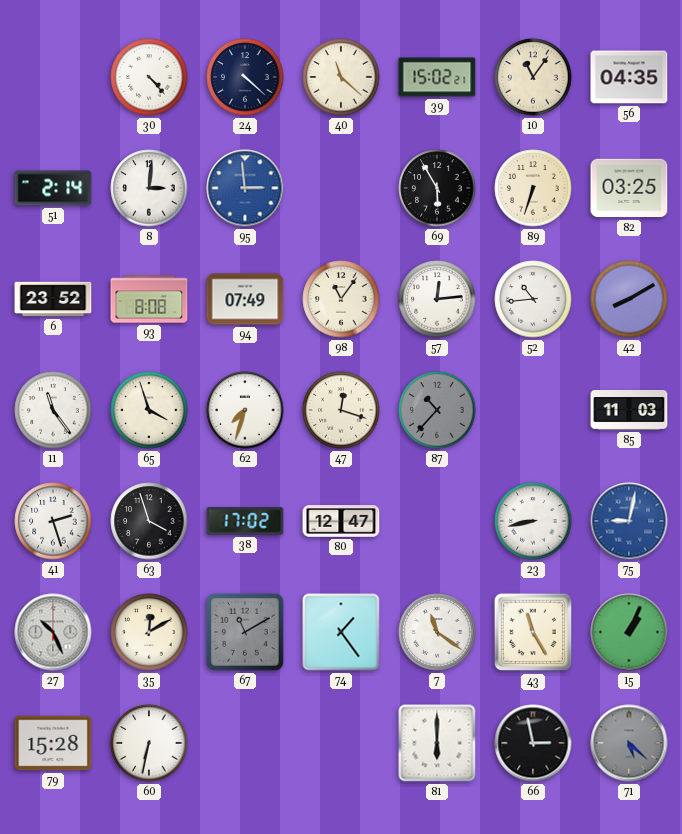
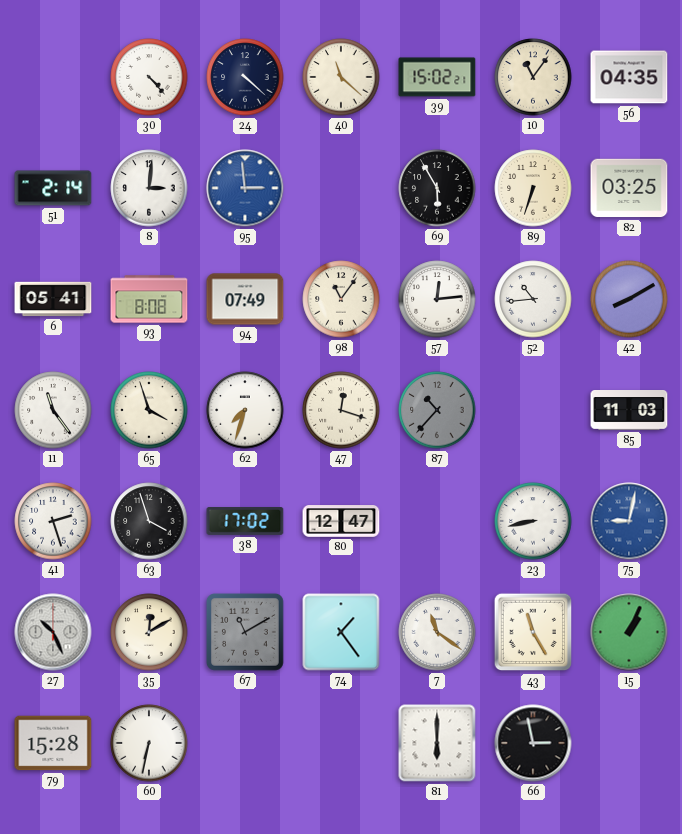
6: 23:52 -> 05:41
71: 5:22 -> none
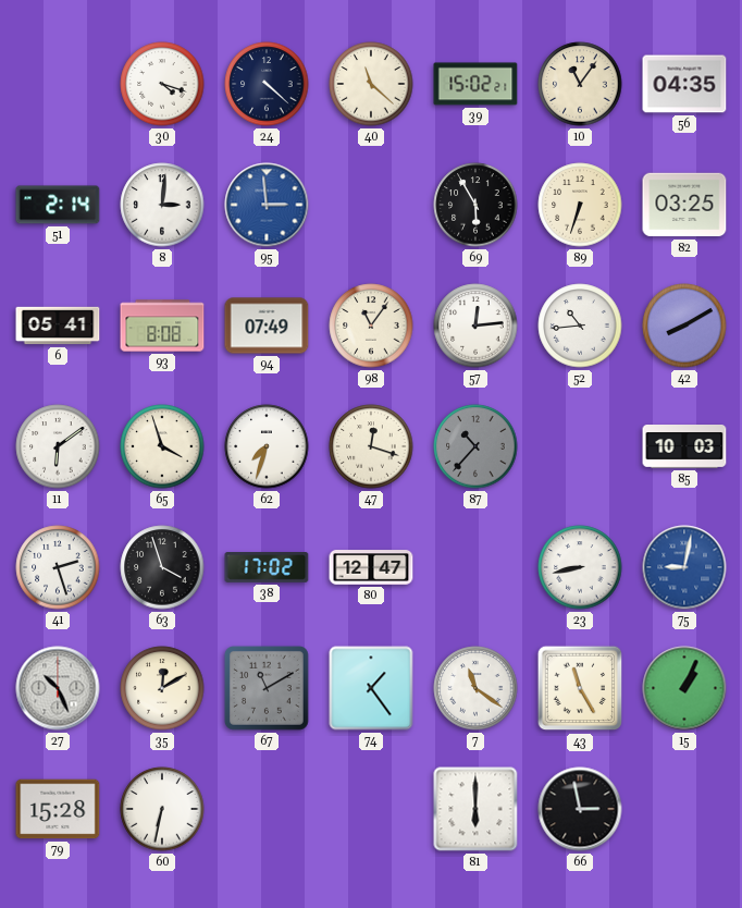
30: 4:23 -> 4:18
11: 11:24 -> 6:09
85: 11:03 -> 10:03
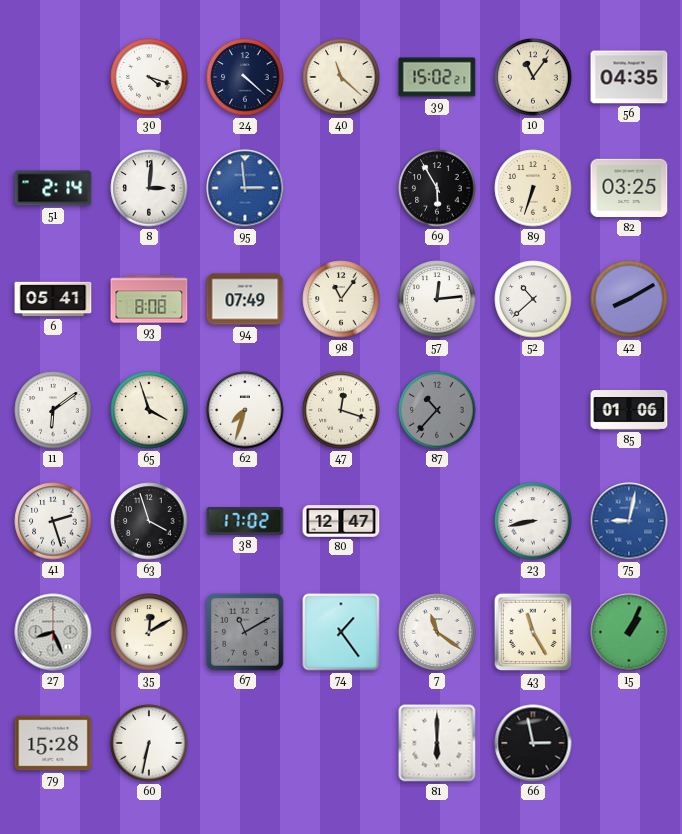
52: 10:44 -> 10:38
85: 10:03 -> 01:06
27: 10:26 -> 8:26
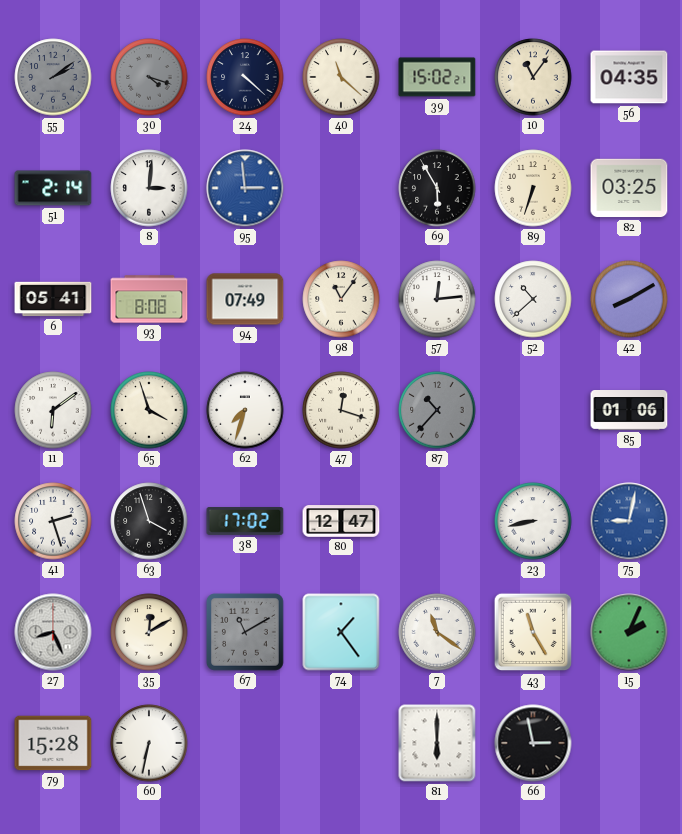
55: none -> 2:09
30 dial: white -> grey
15: 1:04 -> 2:04
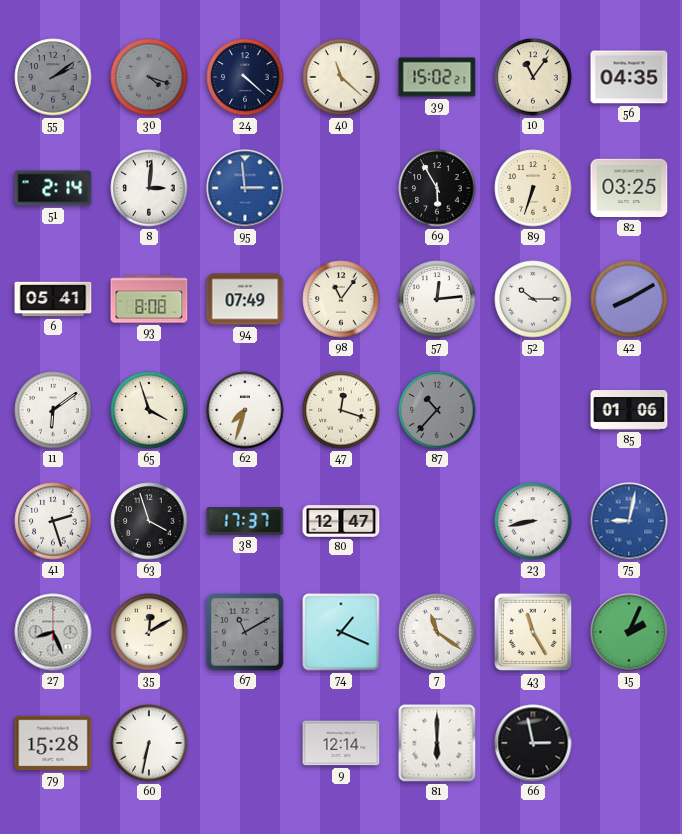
52: 10:38 -> 10:15
38: 17:02 -> 17:37
74: 1:24 -> 1:19
9: none -> 12:14
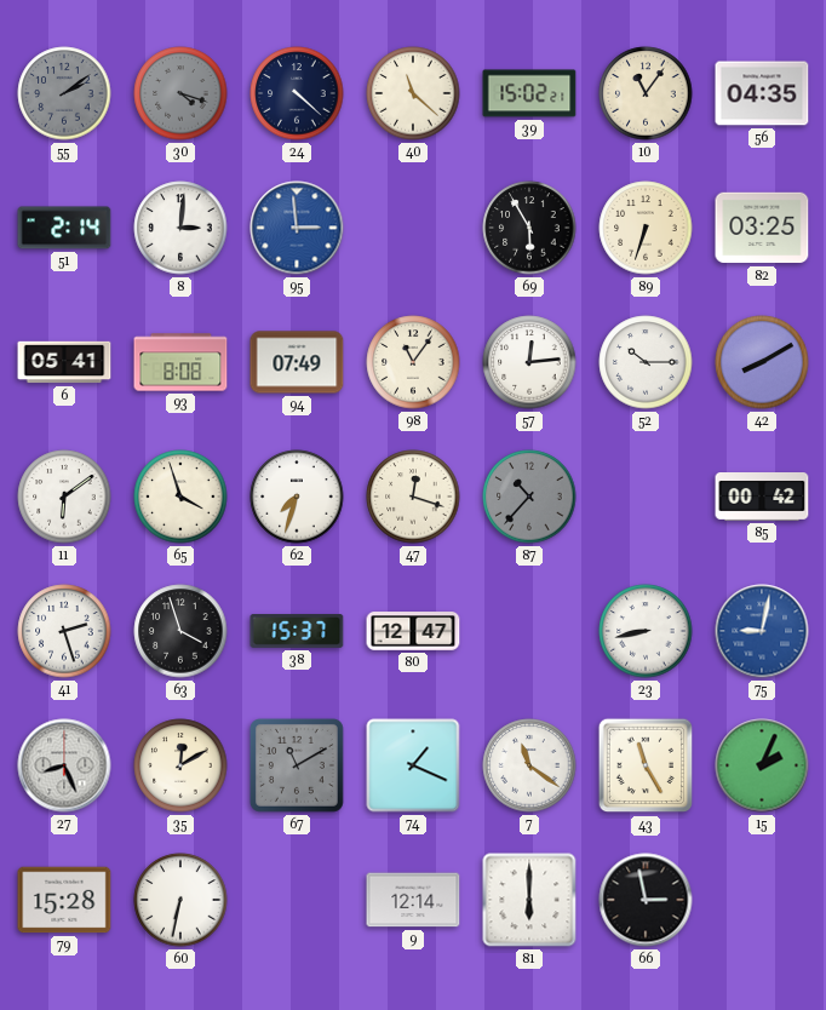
85: 01:06 -> 00:42
38: 17:37 -> 15:37
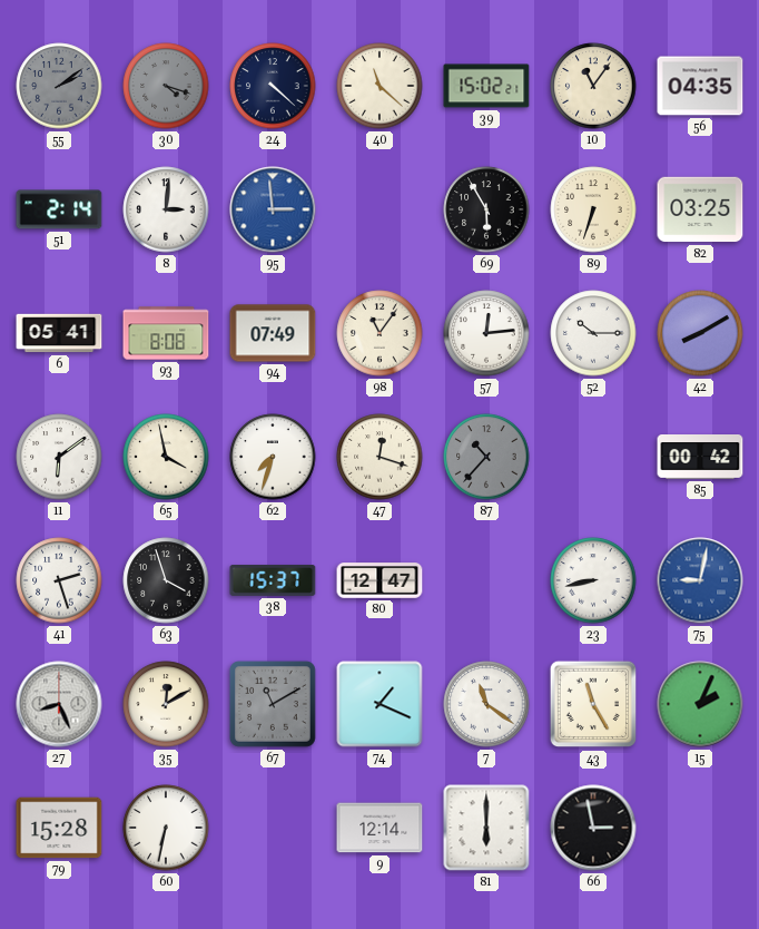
65: 3:57 -> 3:58
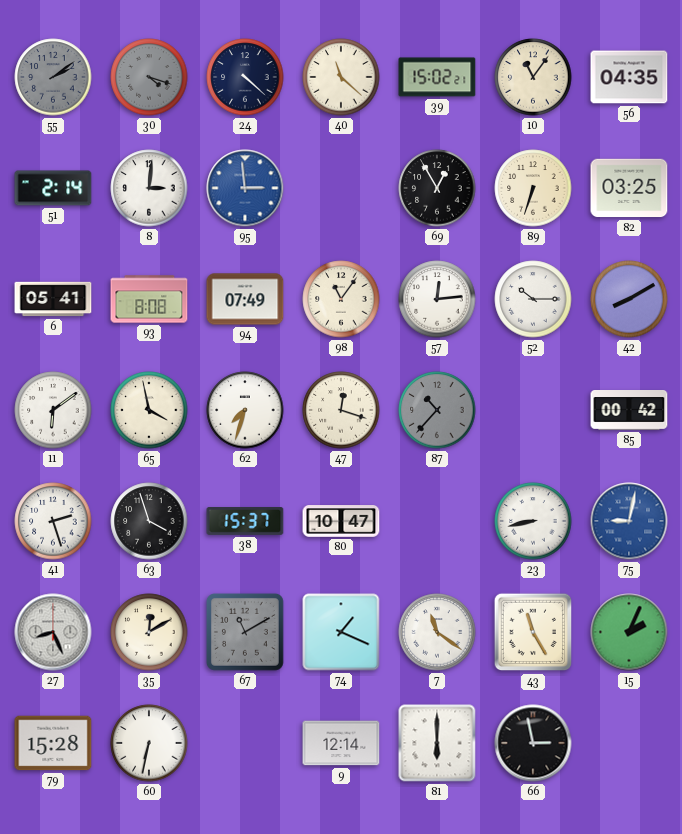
69: 5:55 -> 12:55
80: 12:47 -> 10:47
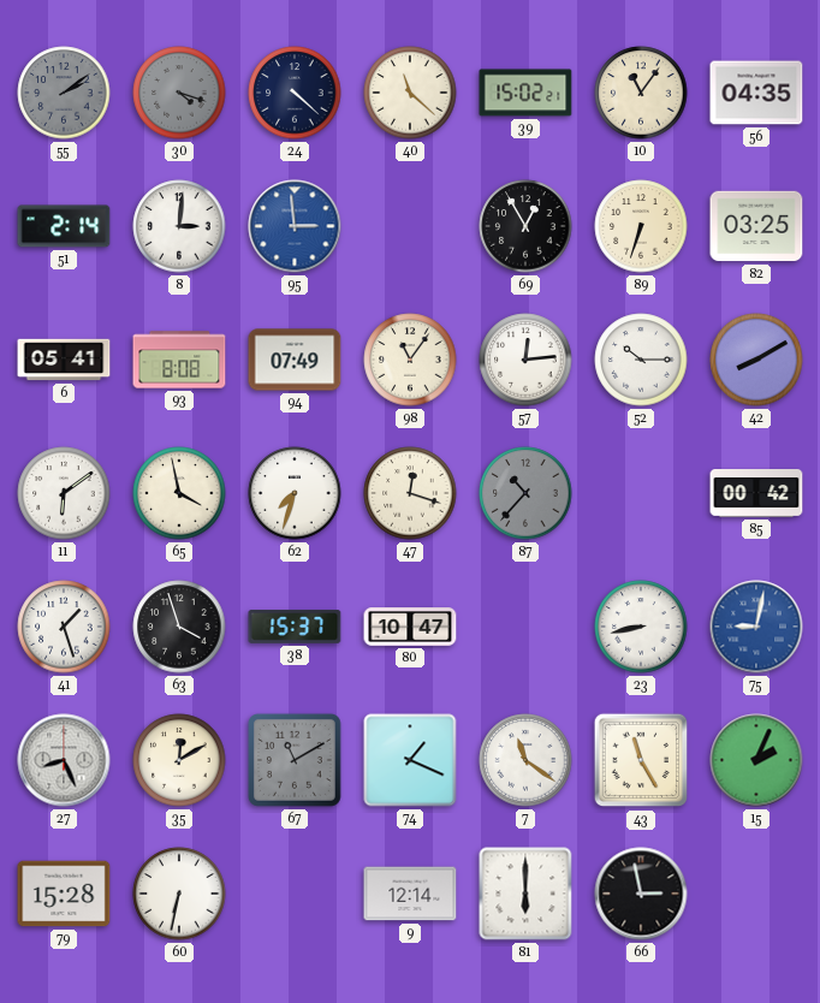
41: 2:27 -> 1:27
